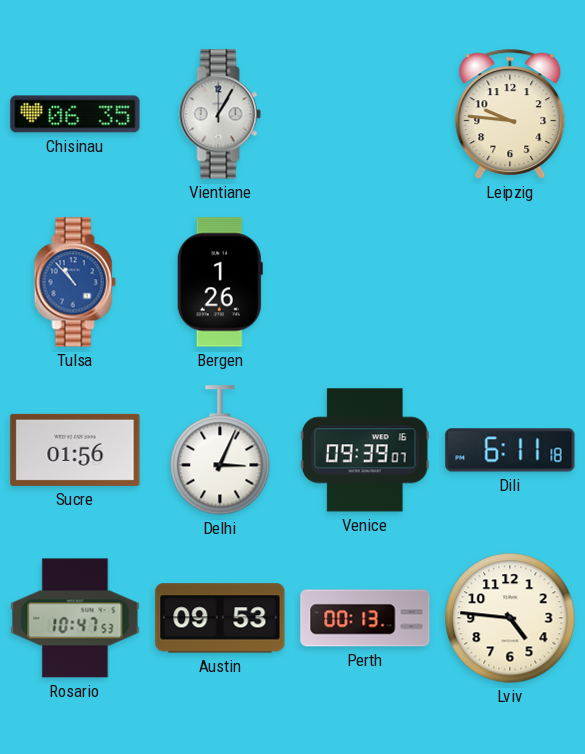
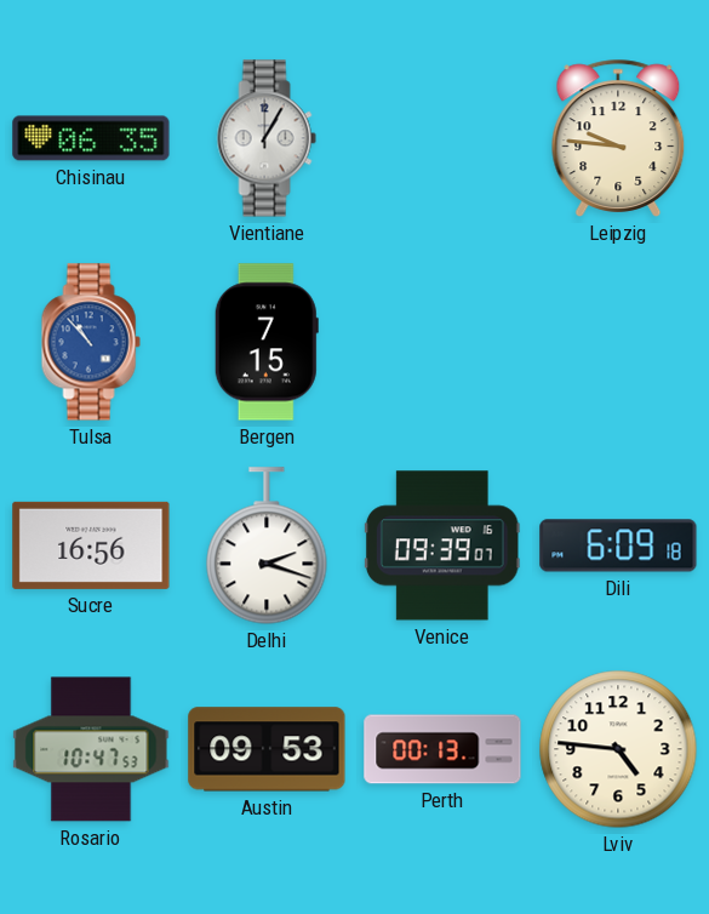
Bergen: 1:26 -> 7:15
Sucre: 01:56 -> 16:56
Delhi: 3:04 -> 2:18
Dili: 6:11 -> 6:09
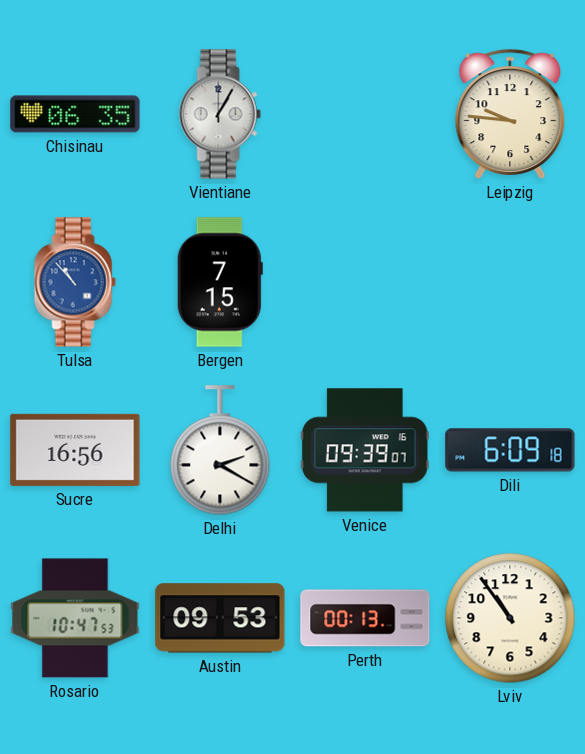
Delhi: 2:18 -> 2:20
Lviv: 4:46 -> 10:54
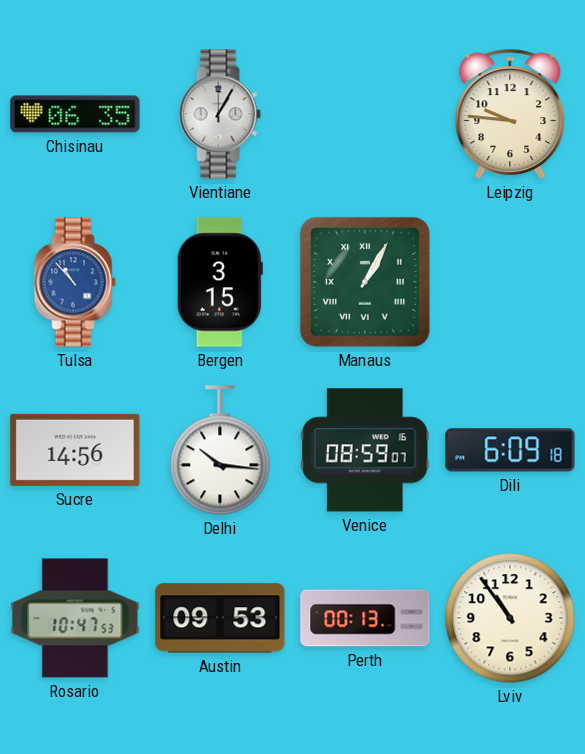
Bergen: 7:15 -> 3:15
Manaus: none -> 1:05
Sucre: 16:56 -> 14:56
Delhi: 2:20 -> 10:16
Venice: 09:39 -> 08:59
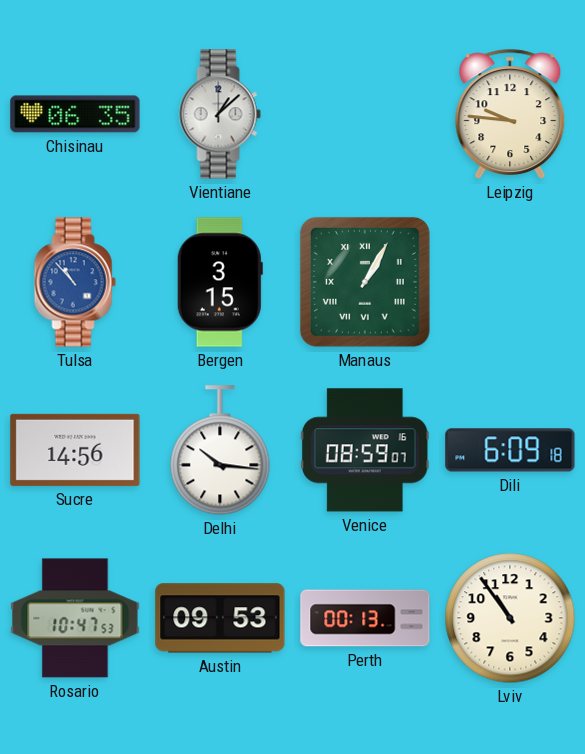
Vientiane: 1:05 -> 1:08
